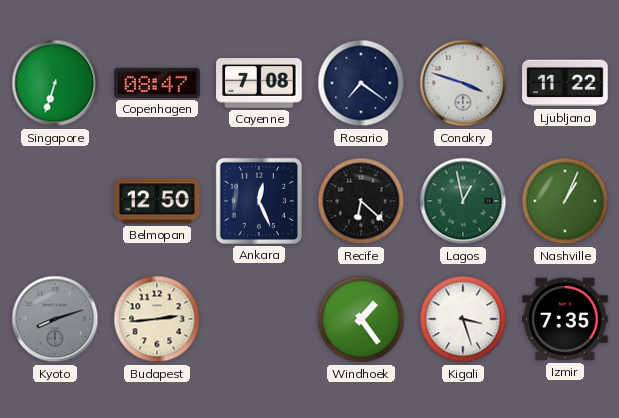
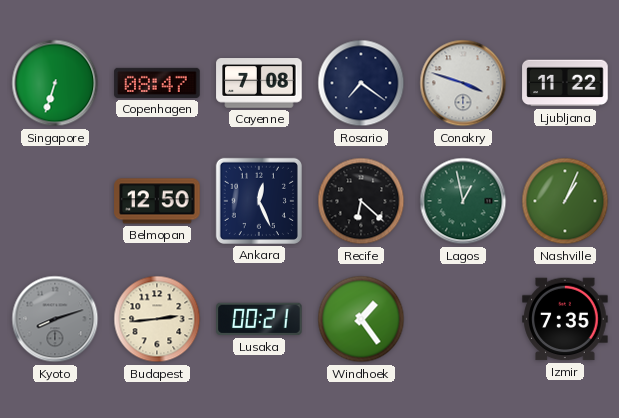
Lusaka: none -> 00:21
Kigali: 3:27 -> none
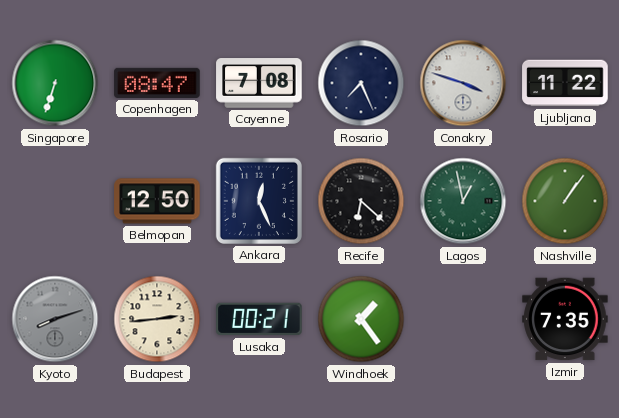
Rosario: 7:21 -> 7:26
Nashville: 1:04 -> 1:06
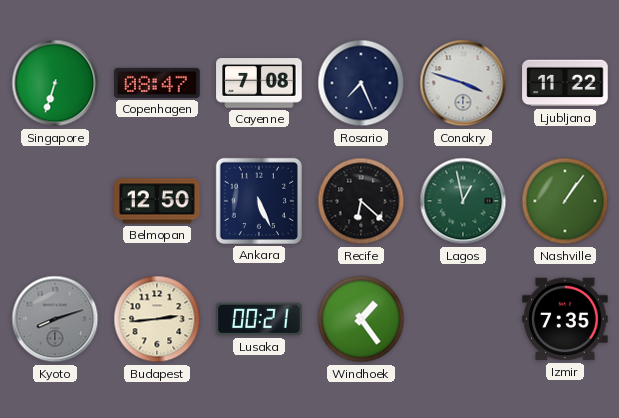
Ankara: 12:26 -> 5:26
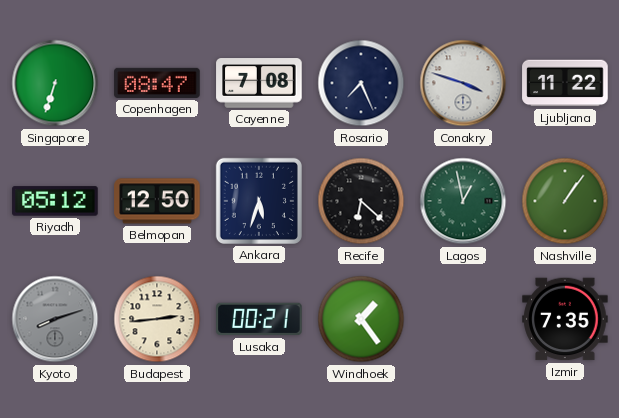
Riyadh: none -> 05:12
Ankara: 5:26 -> 5:33
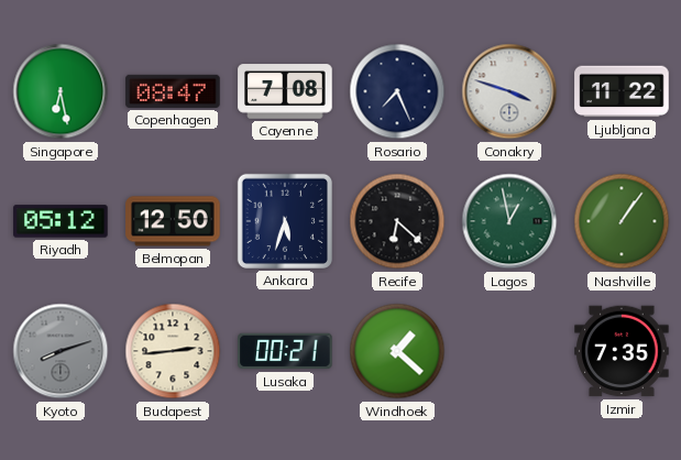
Singapore: 6:33 -> 6:28
Windhoek: 1:24 -> 1:22
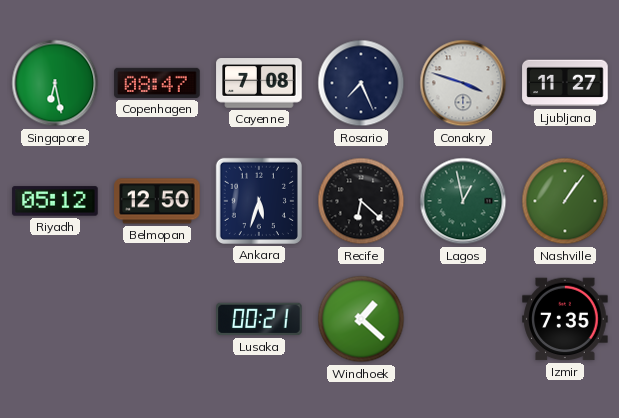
Ljubljana: 11:22 -> 11:27
Kyoto: 8:12 -> none
Budapest: 2:44 -> none
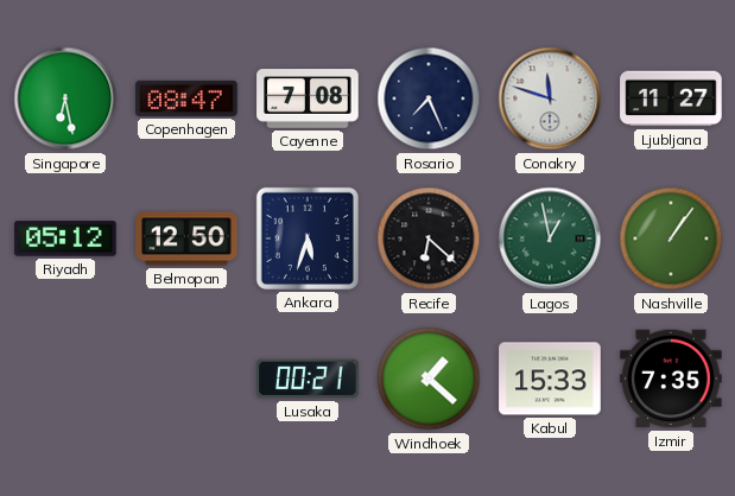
Conakry: 3:48 -> 11:48
Kabul: none -> 15:33
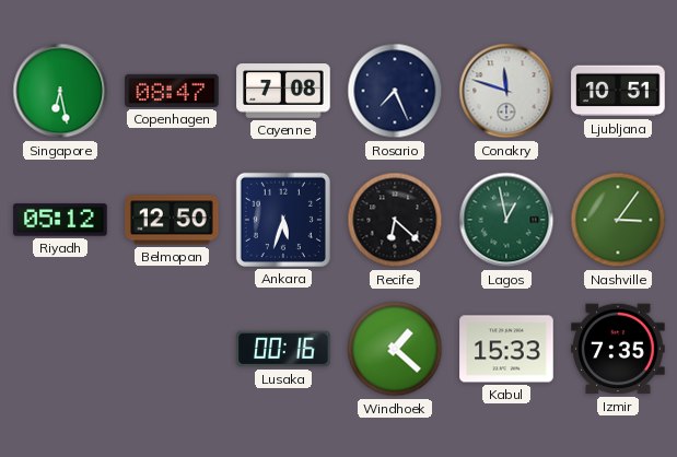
Ljubljana: 11:27 -> 10:51
Nashville: 1:06 -> 3:06
Lusaka: 00:21 -> 00:16
